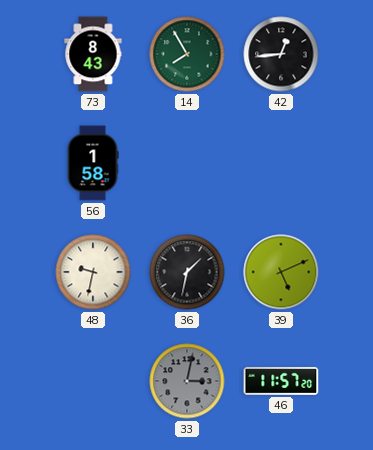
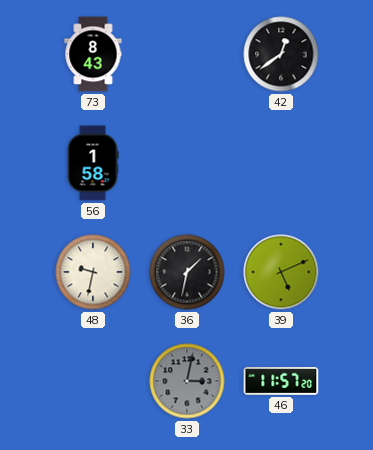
14: 7:55 -> none
42: 12:44 -> 12:39
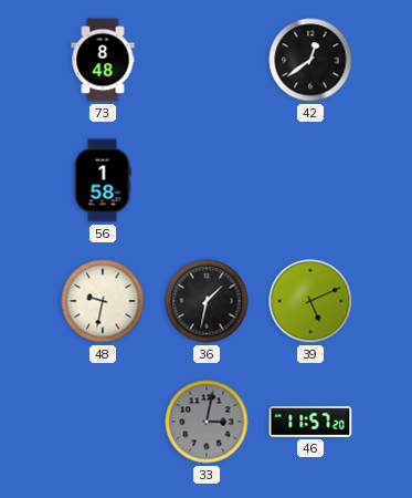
73: 8:43 -> 8:48
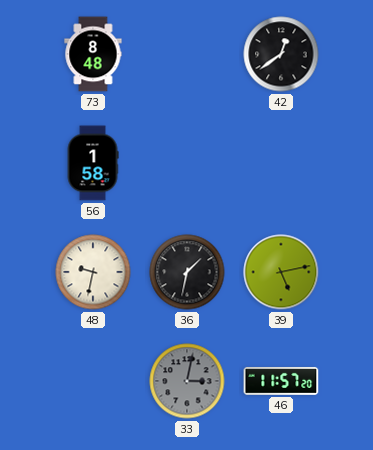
39: 5:11 -> 5:13
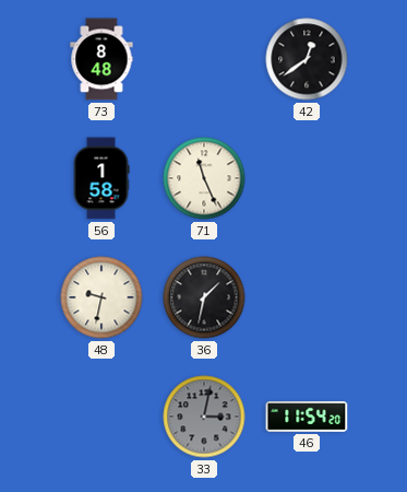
71: none -> 11:26
39: 5:13 -> none
46: 11:57 -> 11:54
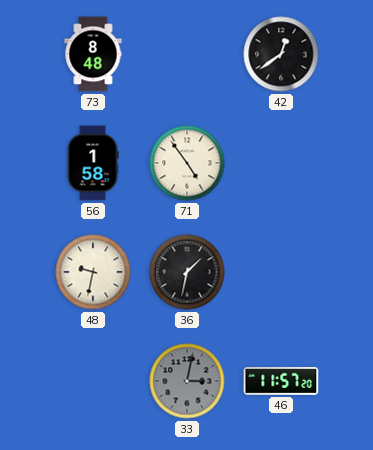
71: 11:26 -> 4:54
46: 11:54 -> 11:57
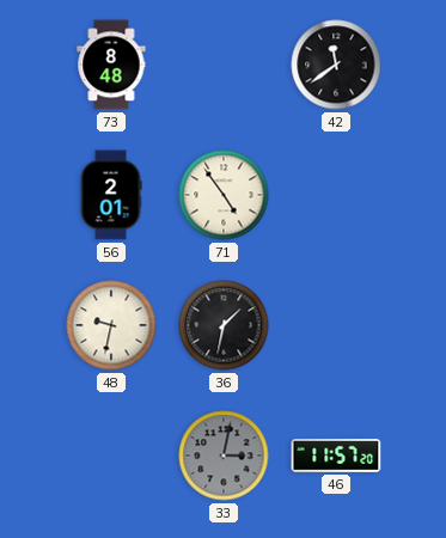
42: 12:39 -> 11:39
56: 1:58 -> 2:01
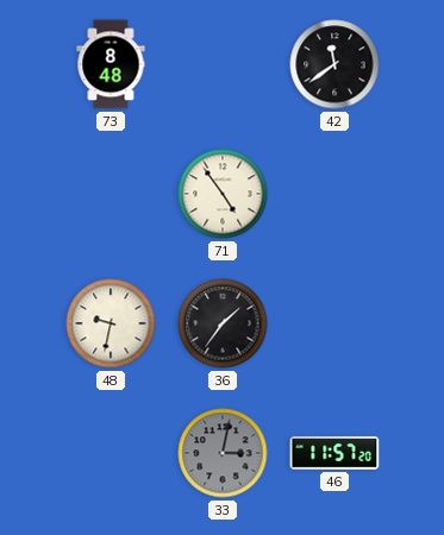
56: 2:01 -> none
36: 1:32 -> 1:36
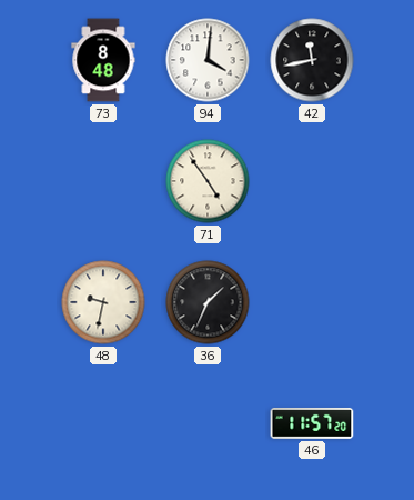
94: none -> 4:01
42: 11:39 -> 11:43
36: 1:36 -> 1:34
33: 3:02 -> none
